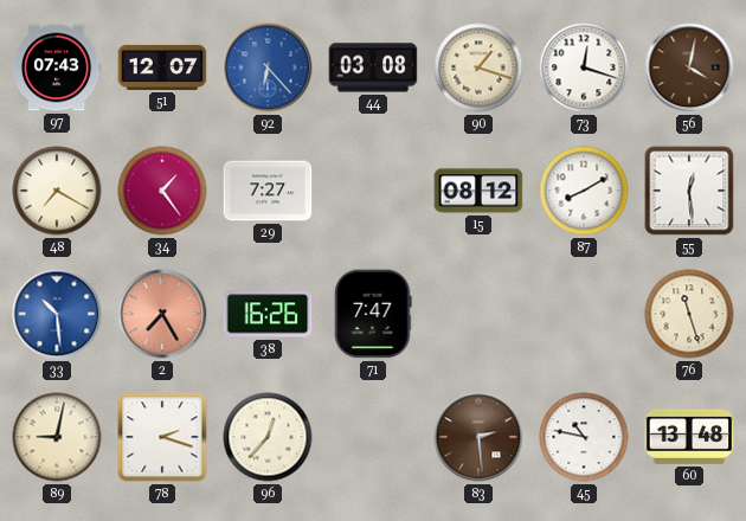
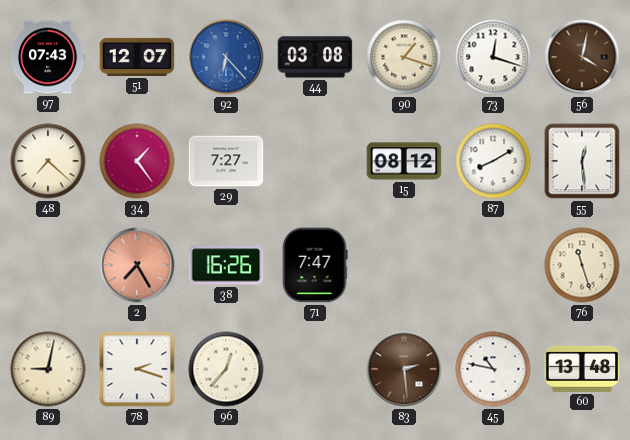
48: 7:20 -> 7:22
33: 10:29 -> none
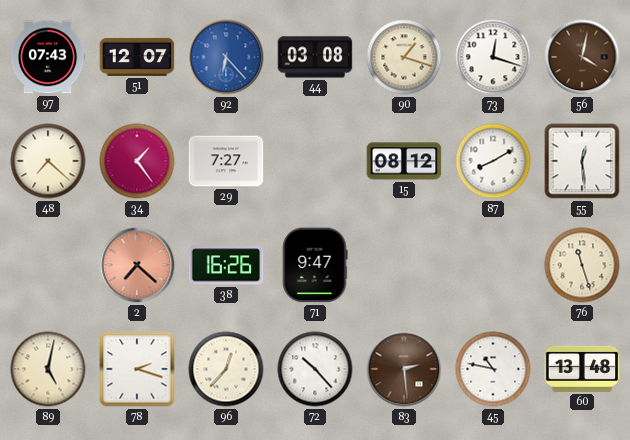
2: 7:25 -> 7:22
71: 7:47 -> 9:47
89: 9:02 -> 5:02
72: none -> 10:23
